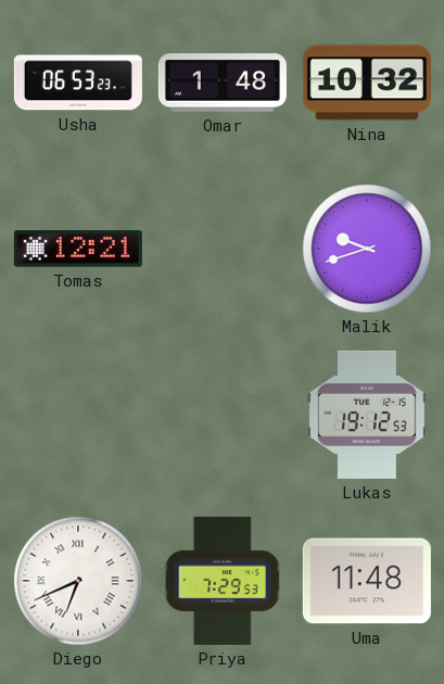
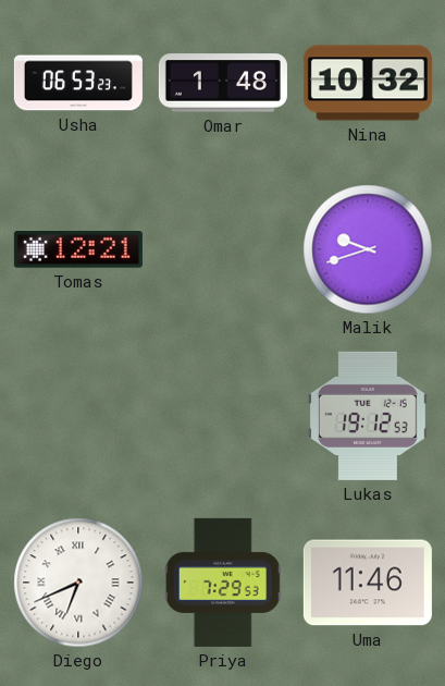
Uma: 11:48 -> 11:46
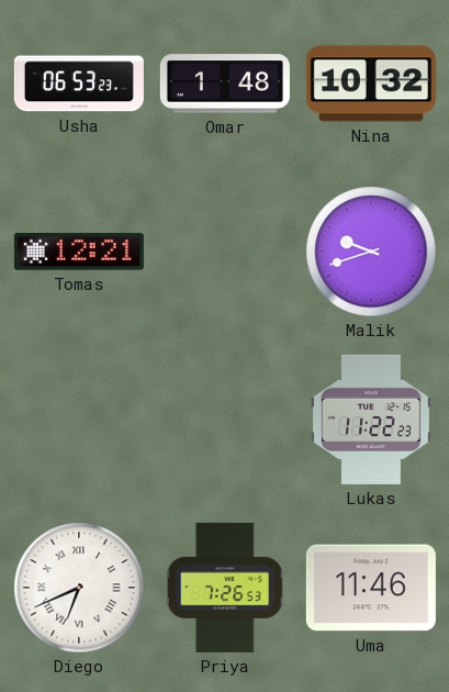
Lukas: 19:12 -> 11:22
Priya: 7:29 -> 7:26
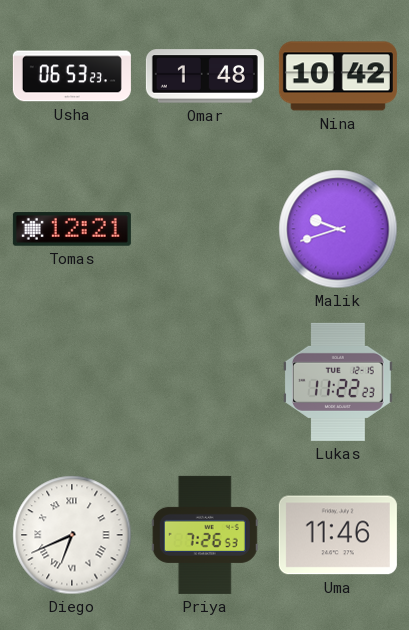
Nina: 10:32 -> 10:42
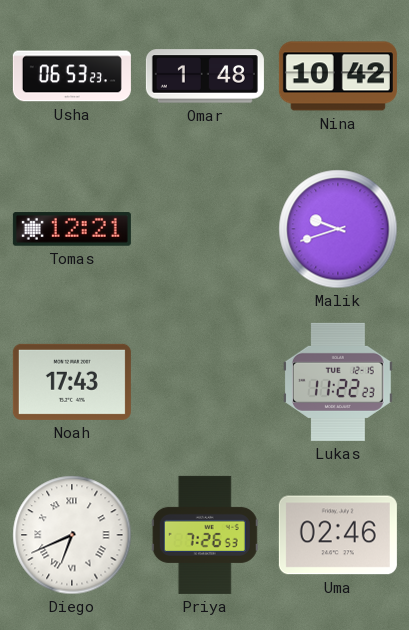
Noah: none -> 17:43
Uma: 11:46 -> 02:46
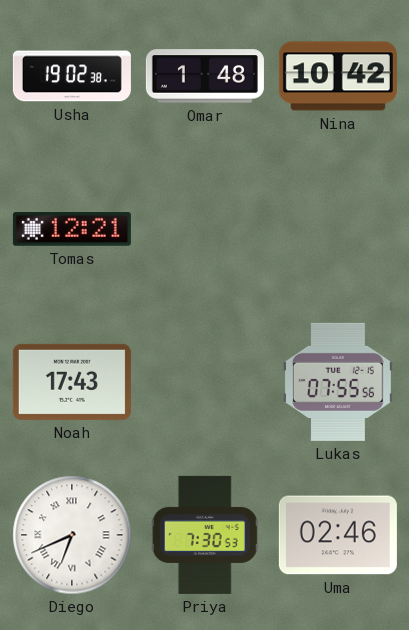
Usha: 06:53 -> 19:02
Malik: 9:42 -> none
Lukas: 11:22 -> 07:55
Priya: 7:26 -> 7:30
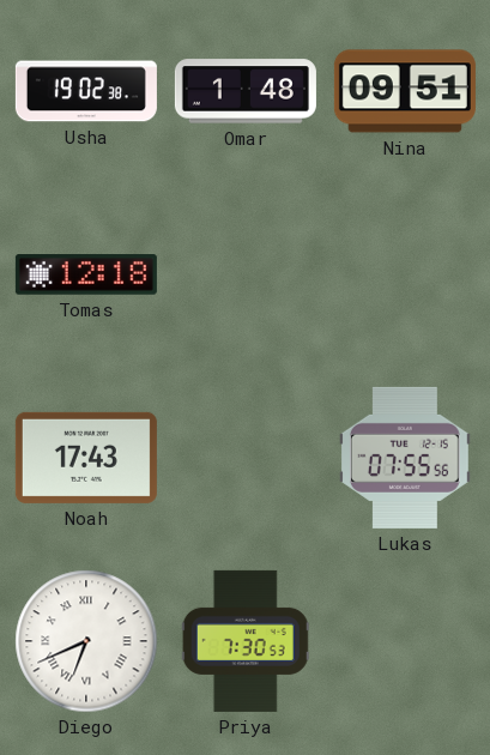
Nina: 10:42 -> 09:51
Tomas: 12:21 -> 12:18
Uma: 02:46 -> none
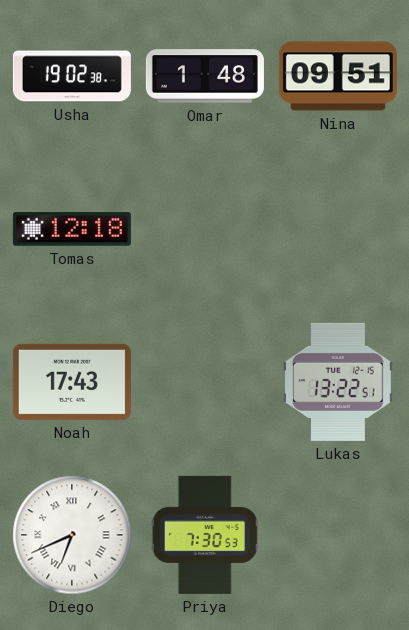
Lukas: 07:55 -> 13:22
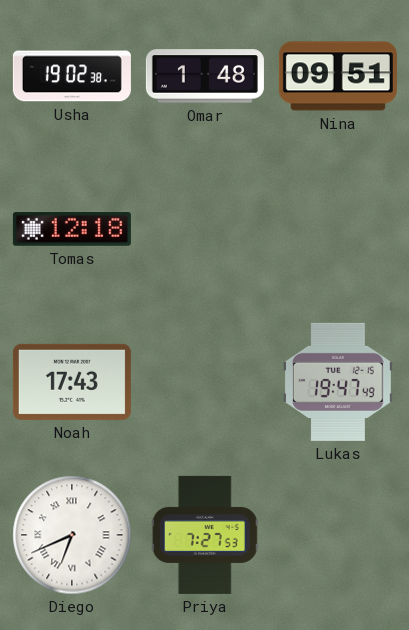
Lukas: 13:22 -> 19:47
Priya: 7:30 -> 7:27
